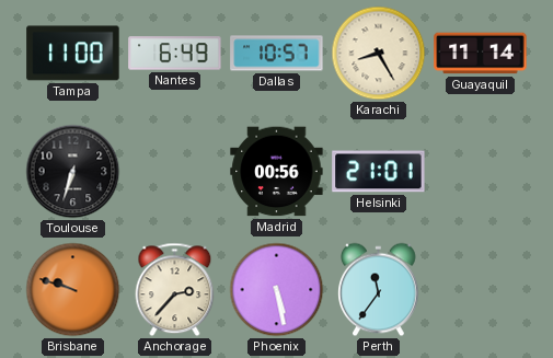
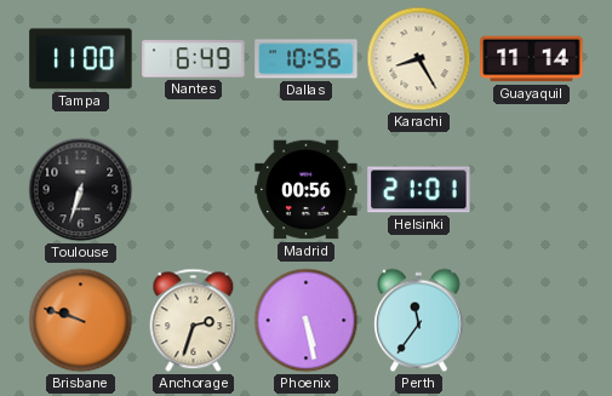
Dallas: 10:57 -> 10:56
Anchorage: 2:37 -> 2:33
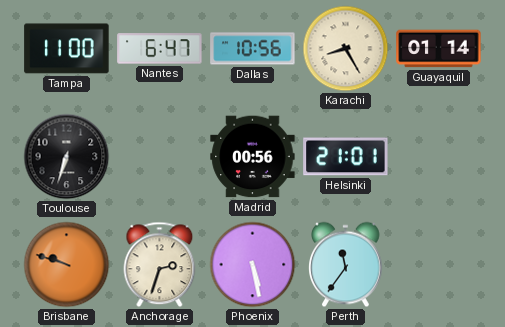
Nantes: 6:49 -> 6:47
Guayaquil: 11:14 -> 01:14
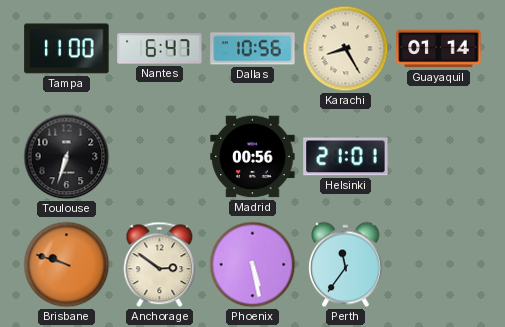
Anchorage: 2:33 -> 2:51
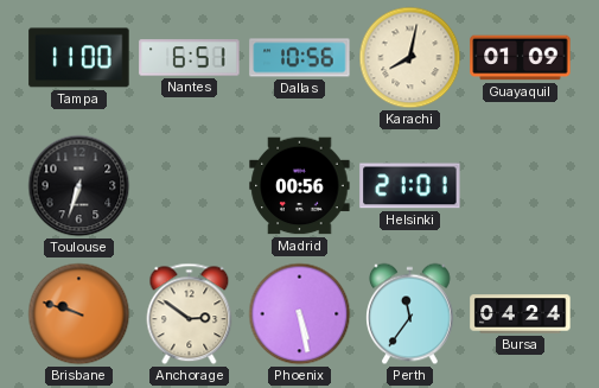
Nantes: 6:47 -> 6:51
Karachi: 8:25 -> 8:02
Guayaquil: 01:14 -> 01:09
Bursa: none -> 04:24
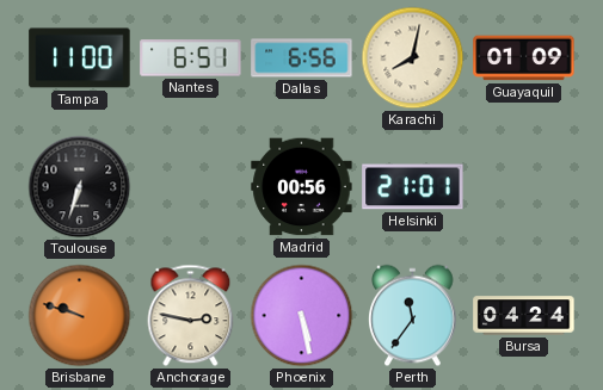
Dallas: 10:56 -> 6:56
Anchorage: 2:51 -> 2:47
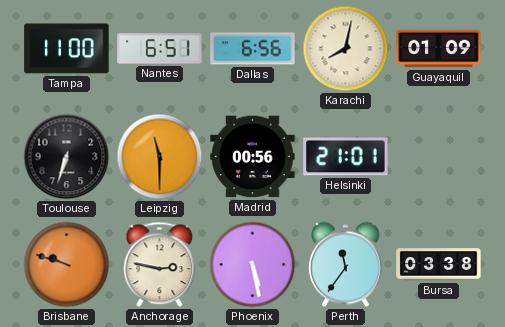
Leipzig: none -> 11:30
Bursa: 04:24 -> 03:38
